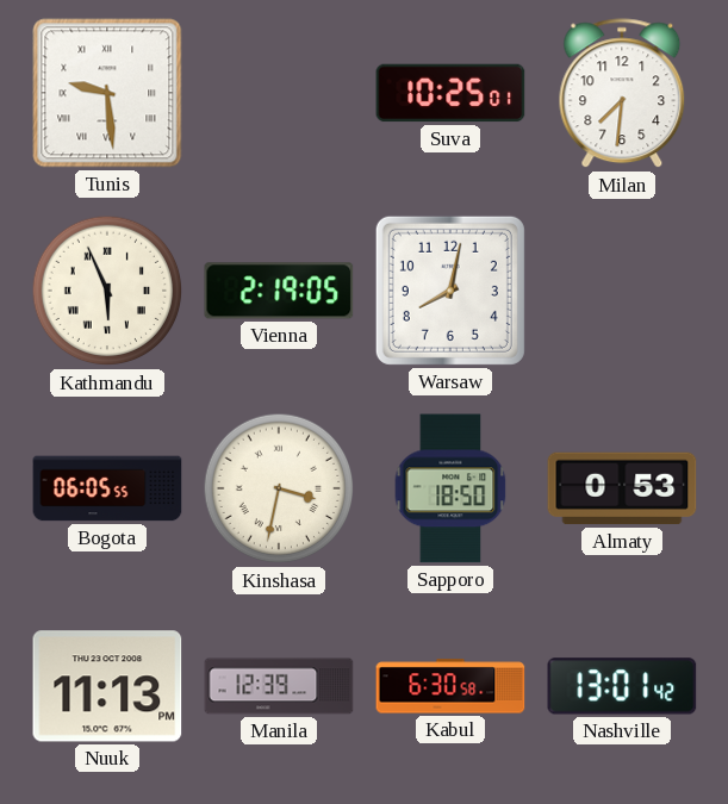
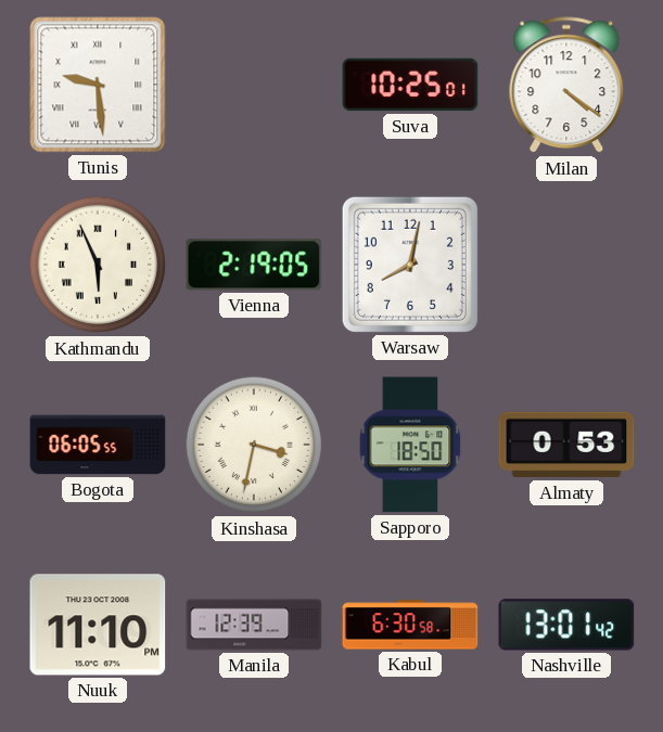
Milan: 7:31 -> 4:21
Nuuk: 11:13 -> 11:10
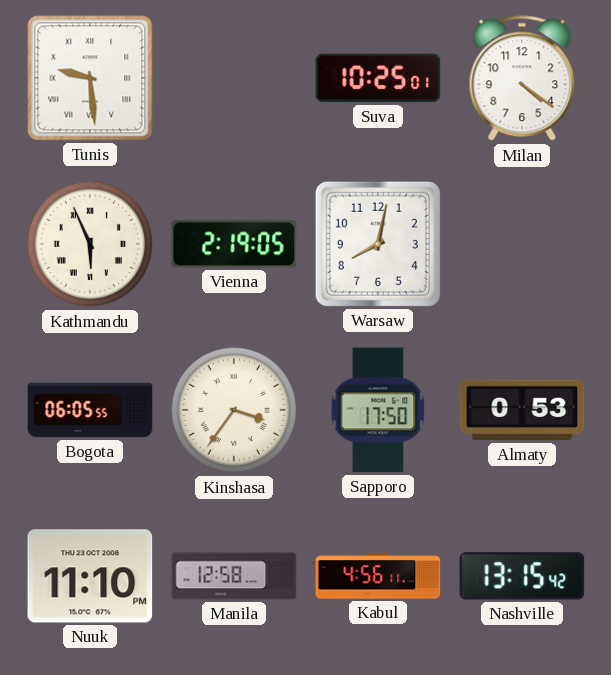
Kinshasa: 3:32 -> 3:36
Sapporo: 18:50 -> 17:50
Manila: 12:39 -> 12:58
Kabul: 6:30 -> 4:56
Nashville: 13:01 -> 13:15
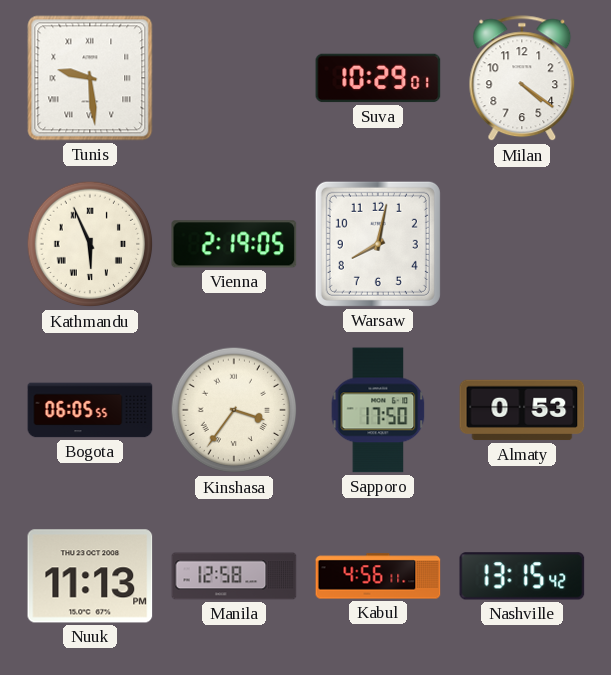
Suva: 10:25 -> 10:29
Nuuk: 11:10 -> 11:13
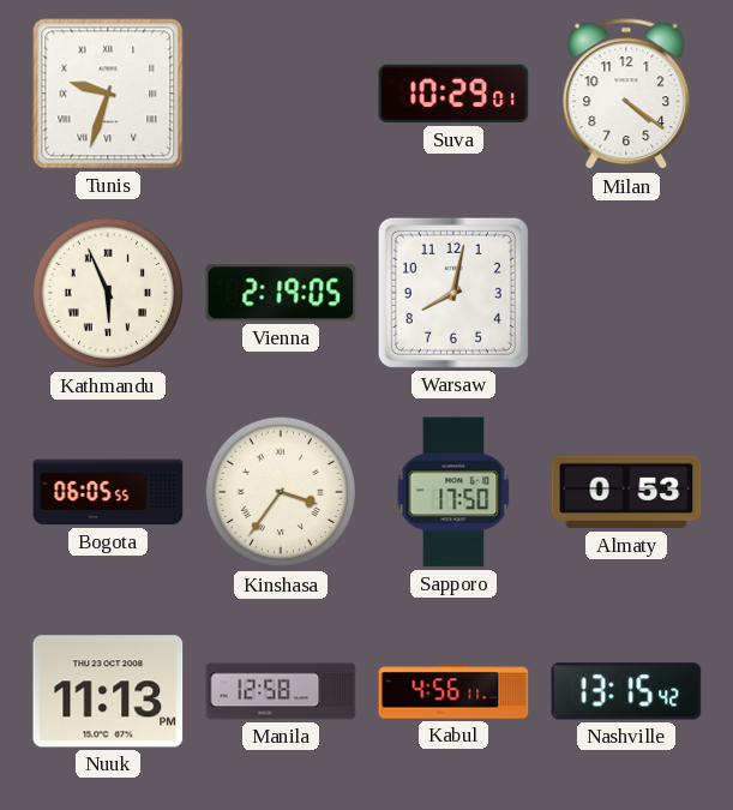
Tunis: 9:29 -> 9:33
